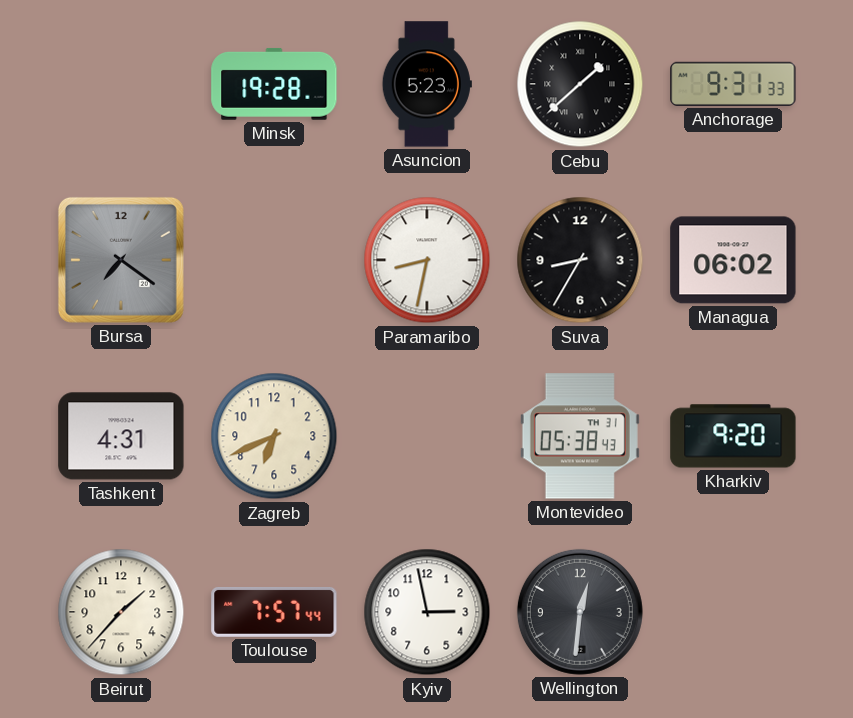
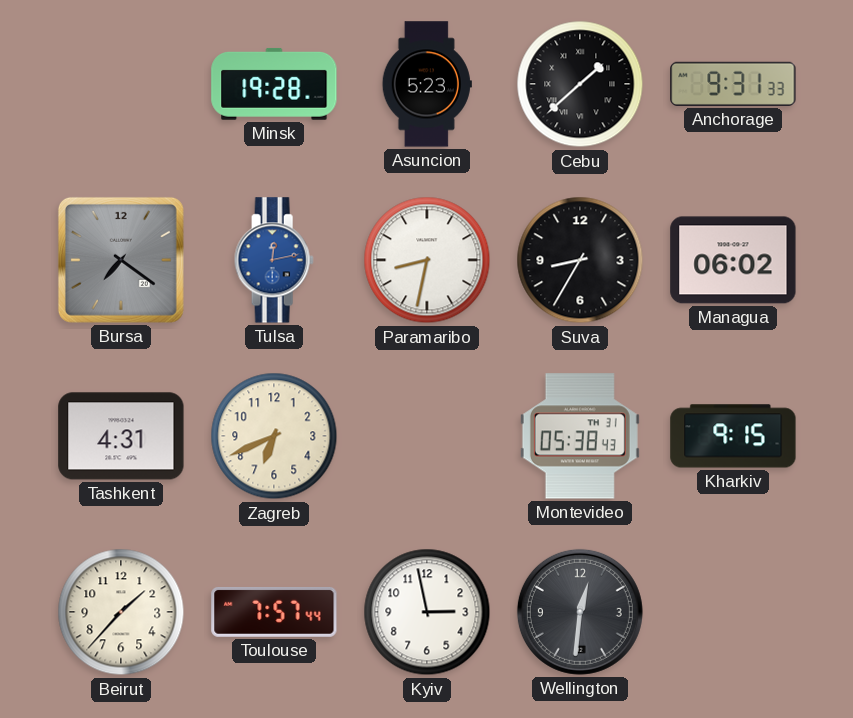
Tulsa: none -> 12:13
Kharkiv: 9:20 -> 9:15
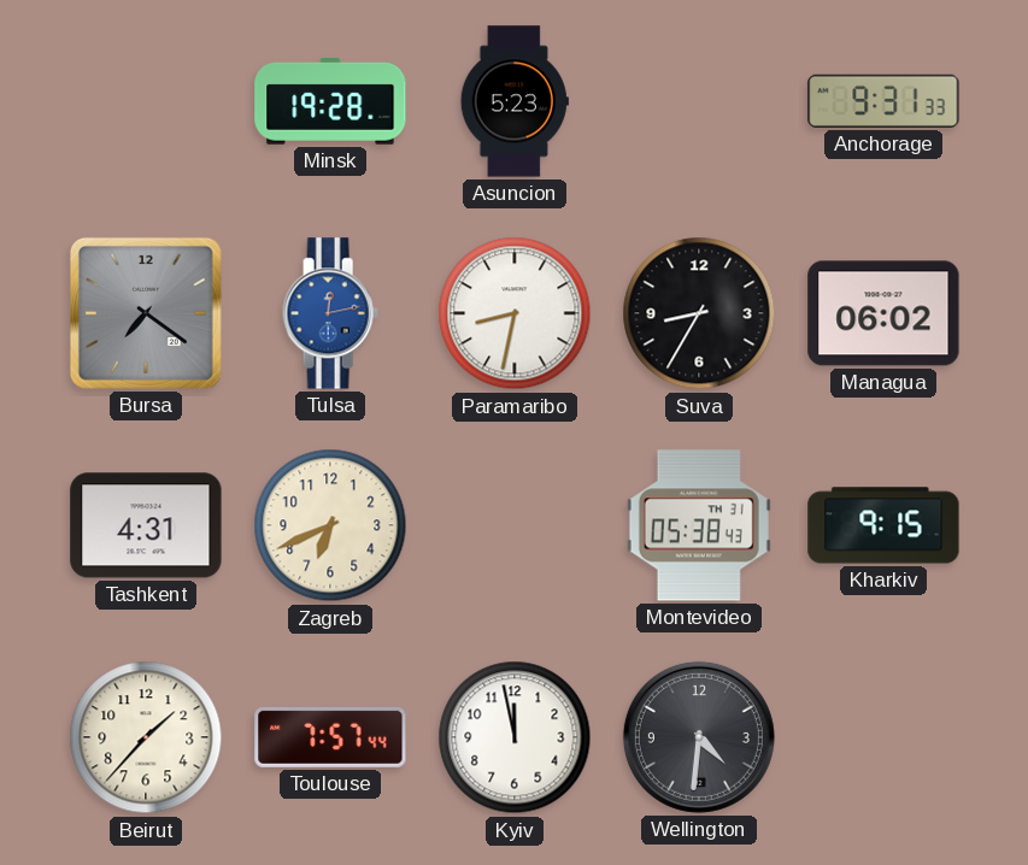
Cebu: 1:38 -> none
Kyiv: 2:58 -> 11:58
Wellington: 12:31 -> 4:31
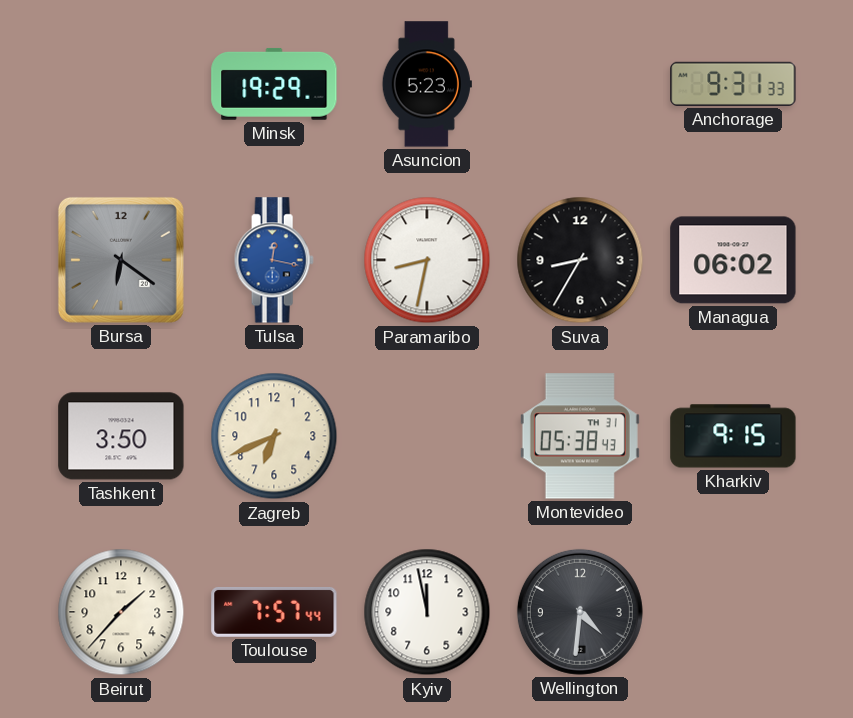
Minsk: 19:28 -> 19:29
Bursa: 7:21 -> 6:21
Tulsa: 12:13 -> 12:17
Tashkent: 4:31 -> 3:50
